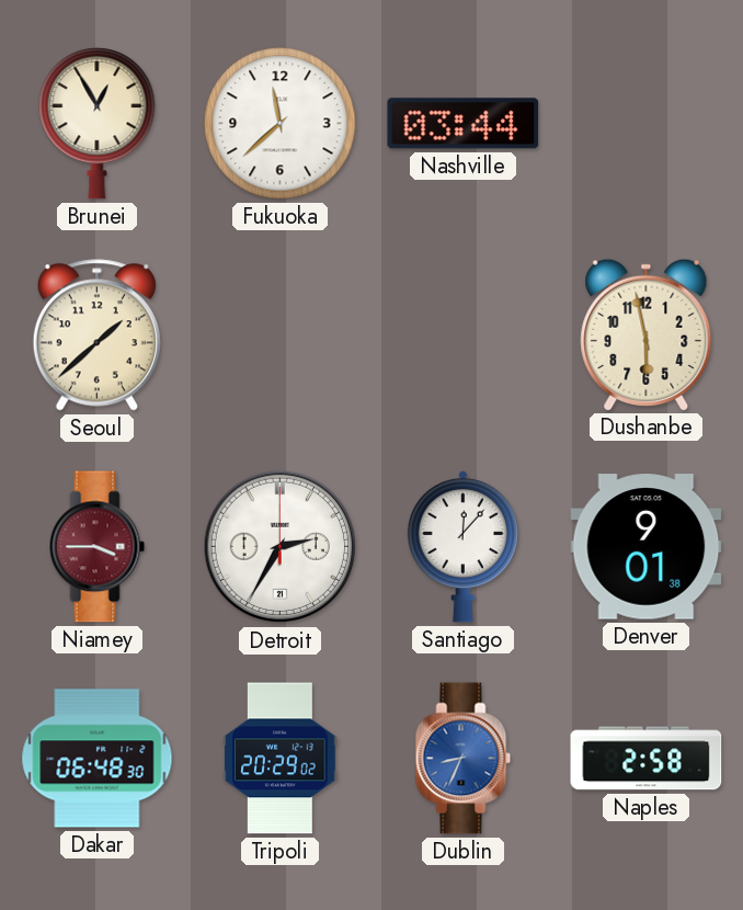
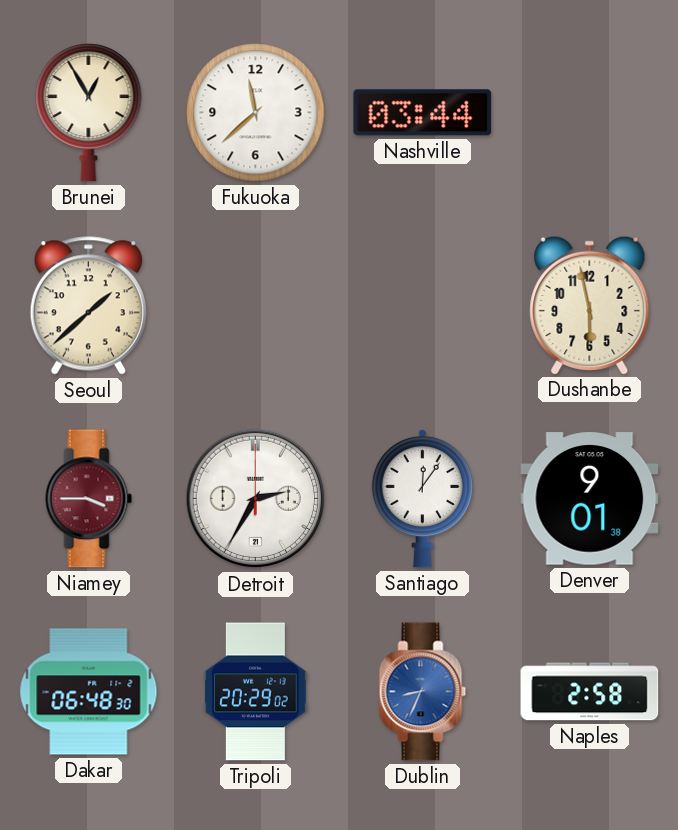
Santiago: 12:07 -> 12:06
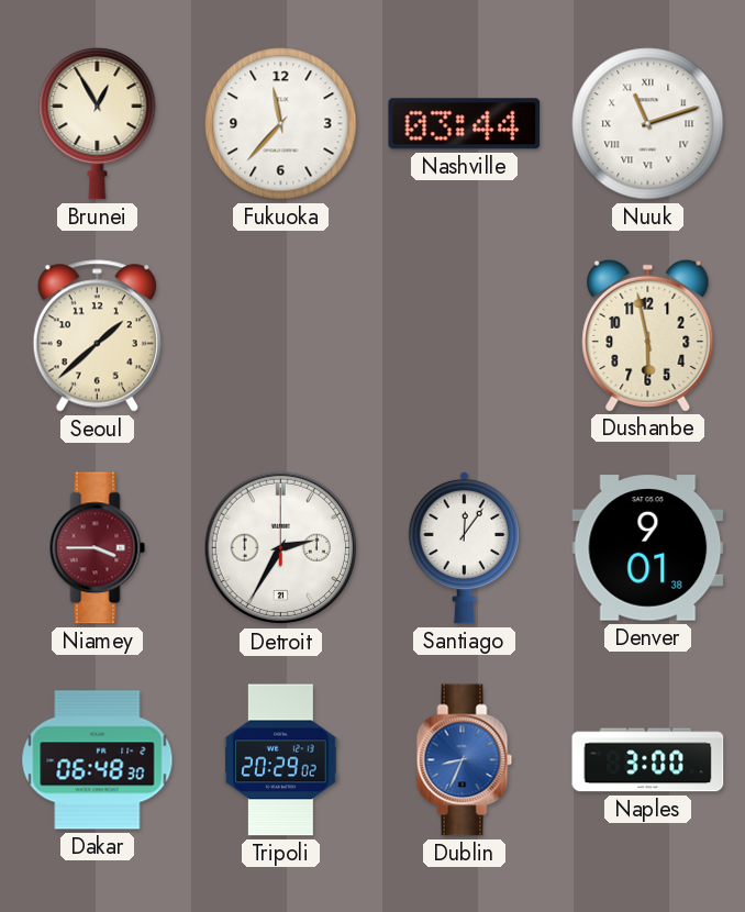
Fukuoka: 11:38 -> 11:37
Nuuk: none -> 11:12
Naples: 2:58 -> 3:00
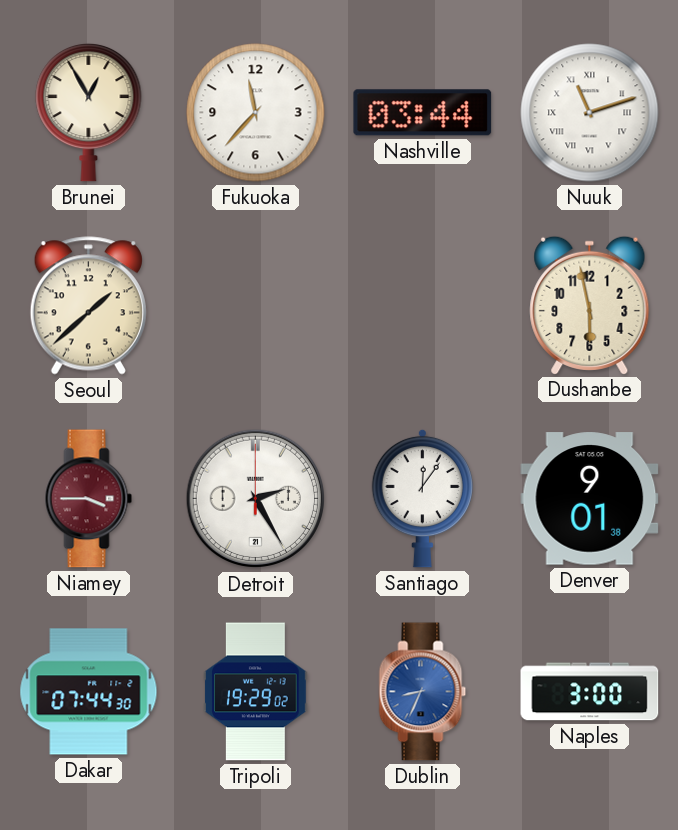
Detroit: 2:35 -> 2:25
Dakar: 06:48 -> 07:44
Tripoli: 20:29 -> 19:29
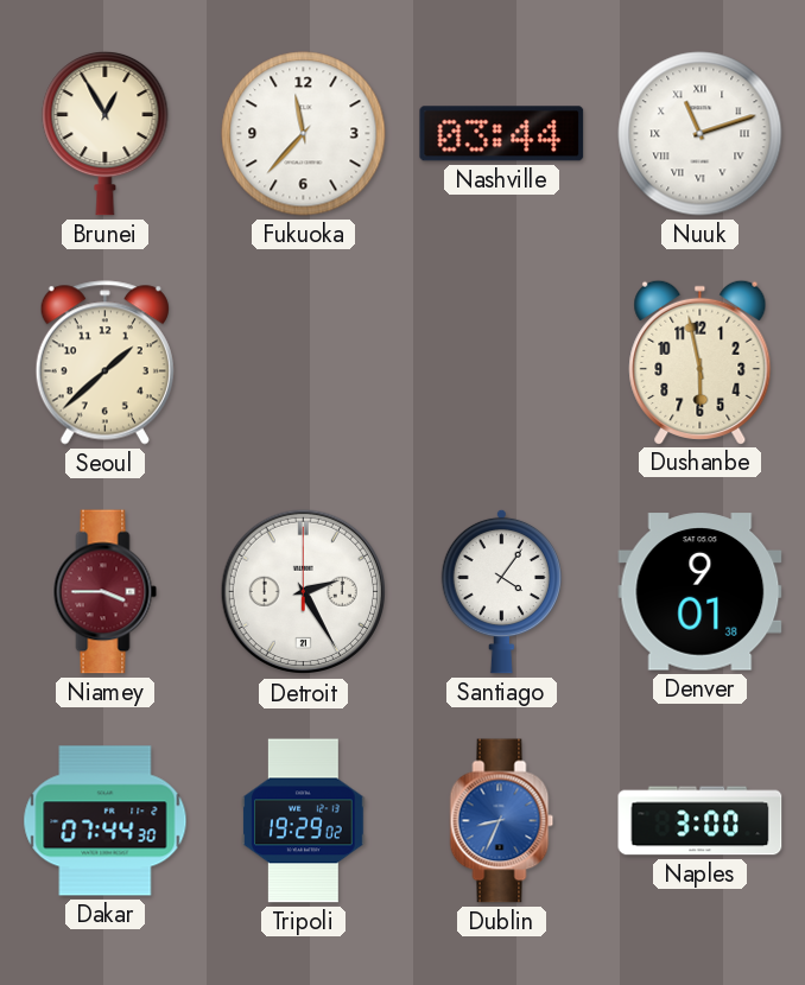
Santiago: 12:06 -> 4:06
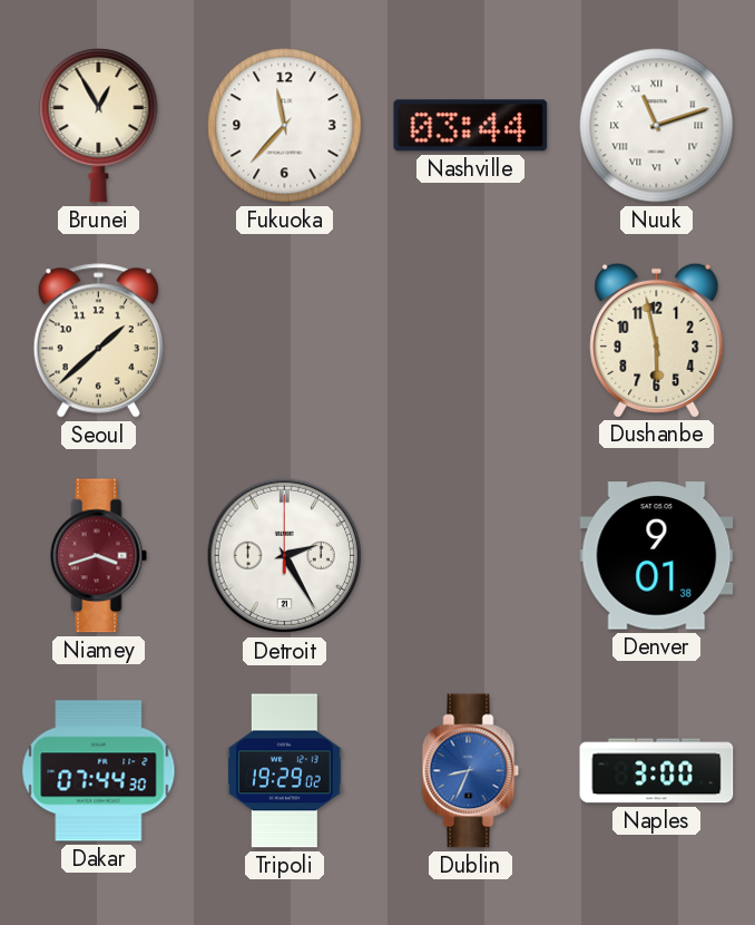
Niamey: 3:45 -> 3:42
Santiago: 4:06 -> none
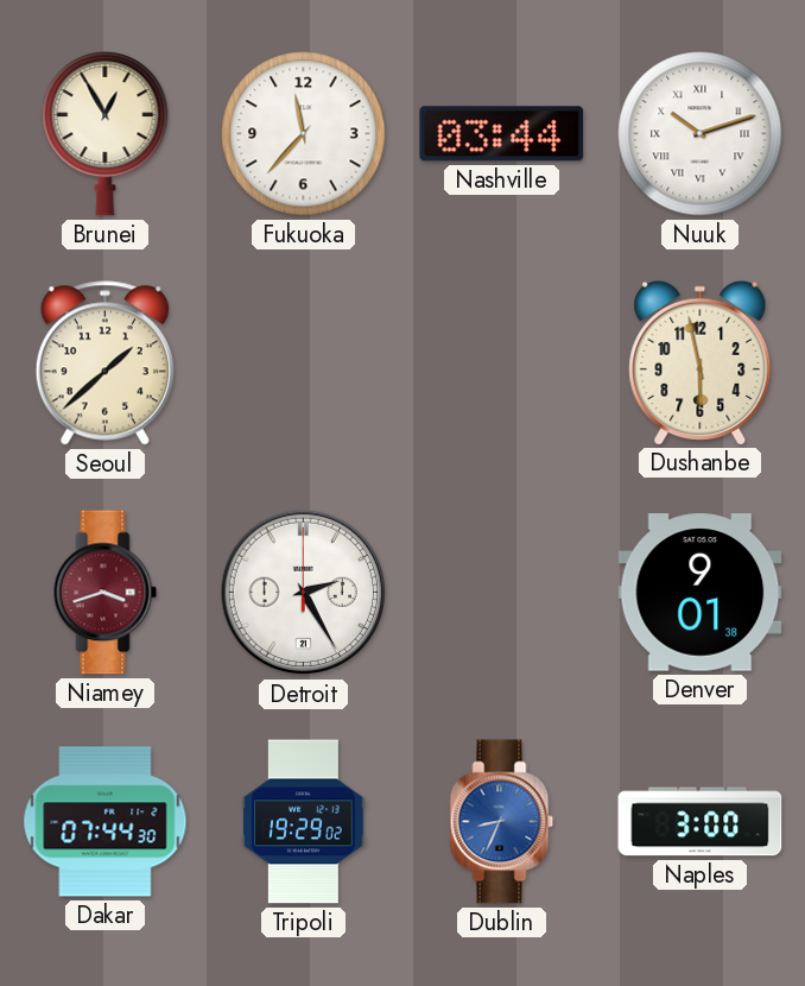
Nuuk: 11:12 -> 10:12
